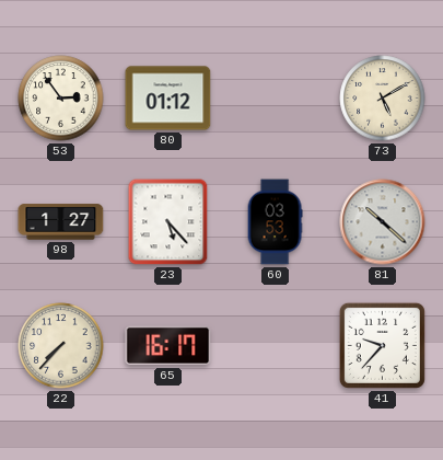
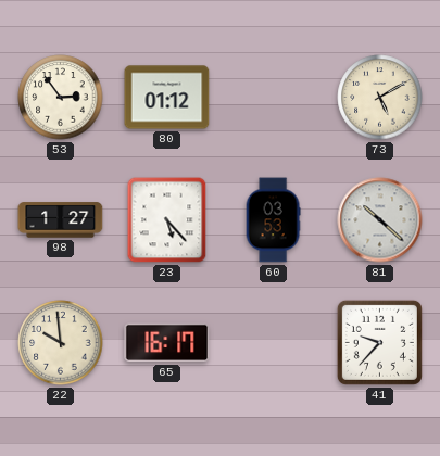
22: 7:37 -> 9:59
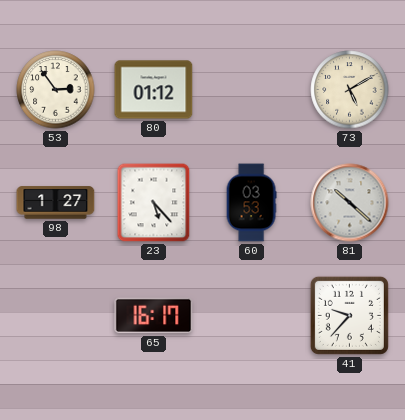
22: 9:59 -> none
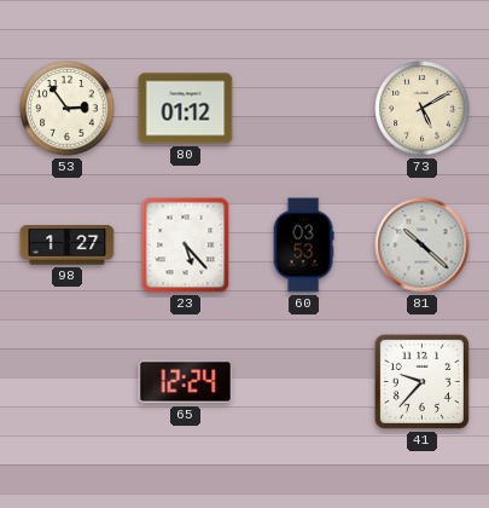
65: 16:17 -> 12:24
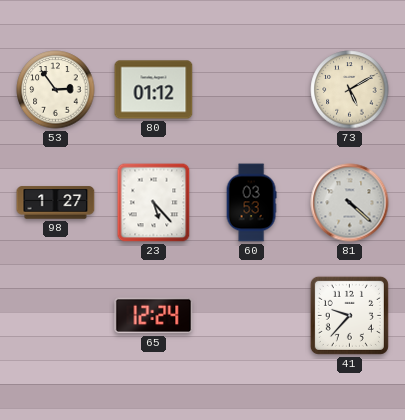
81: 10:22 -> 4:22
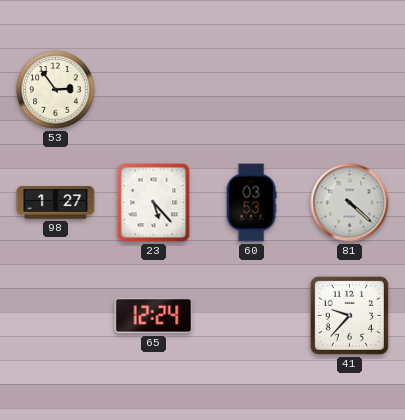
80: 01:12 -> none
73: 5:10 -> none
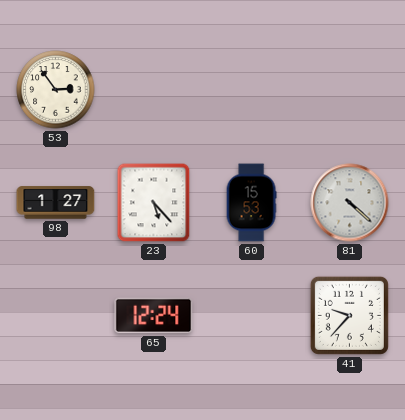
60: 03:53 -> 15:53
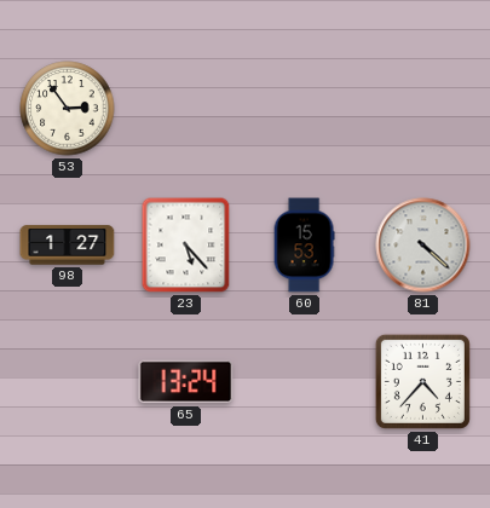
65: 12:24 -> 13:24
41: 9:37 -> 4:37
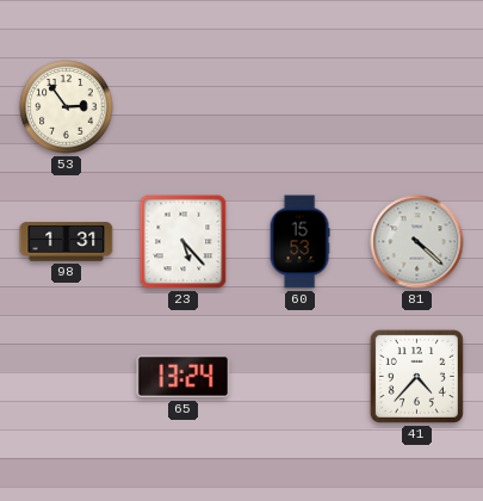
98: 1:27 -> 1:31
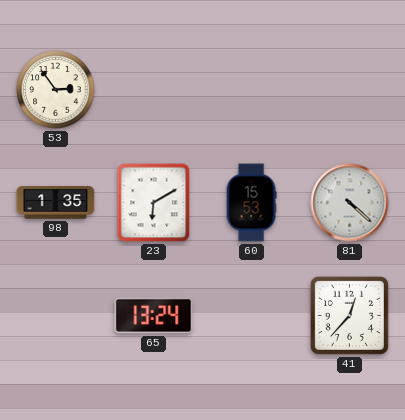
98: 1:31 -> 1:35
23: 5:23 -> 6:10
41: 4:37 -> 12:37
